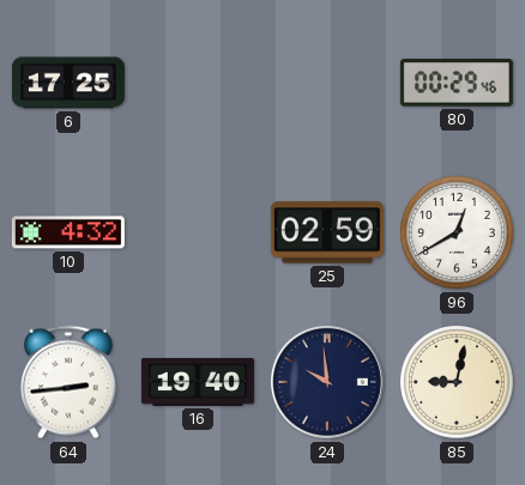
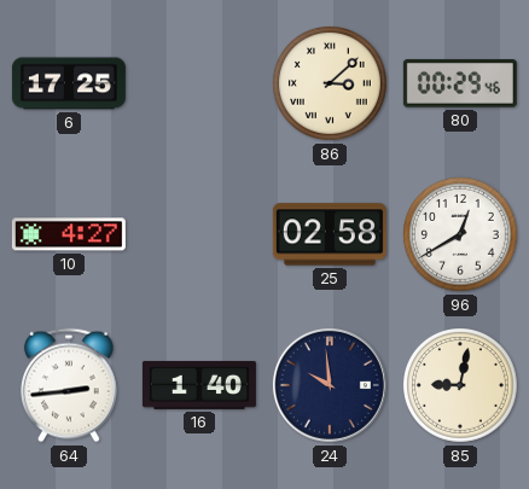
86: none -> 3:08
10: 4:32 -> 4:27
25: 02:59 -> 02:58
16: 19:40 -> 1:40
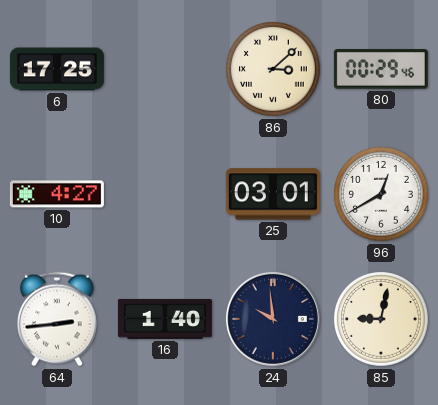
25: 02:58 -> 03:01
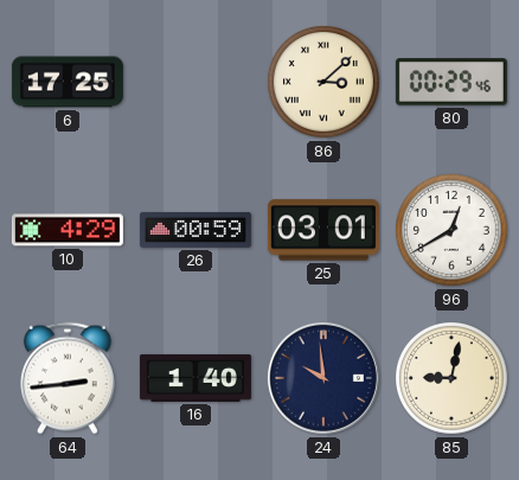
10: 4:27 -> 4:29
26: none -> 00:59
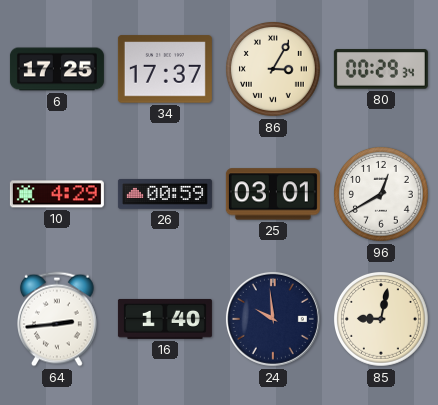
34: none -> 17:37
86: 3:08 -> 3:05
80: 00:29:46 -> 00:29:34
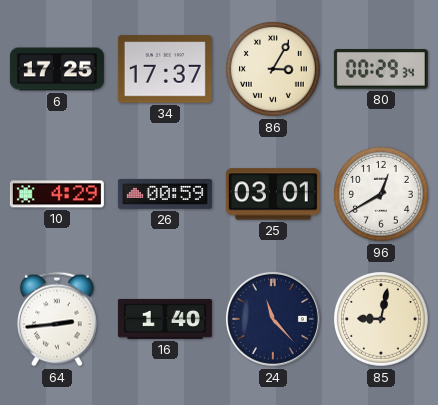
24: 9:59 -> 11:23
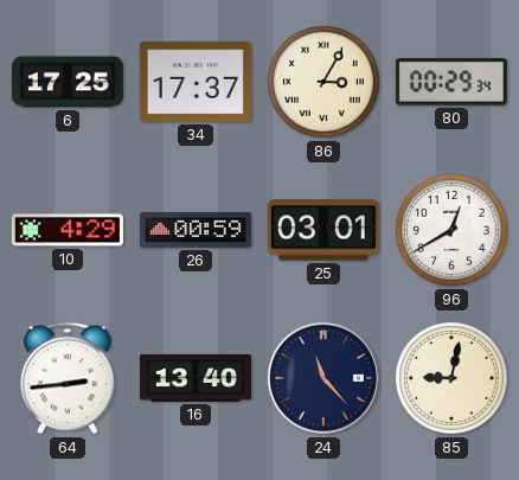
16: 1:40 -> 13:40
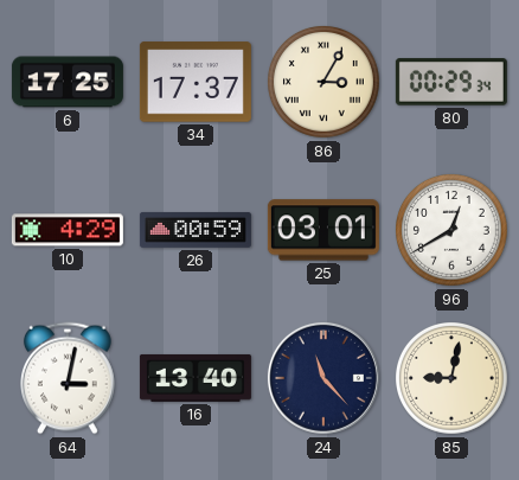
64: 2:44 -> 3:02
